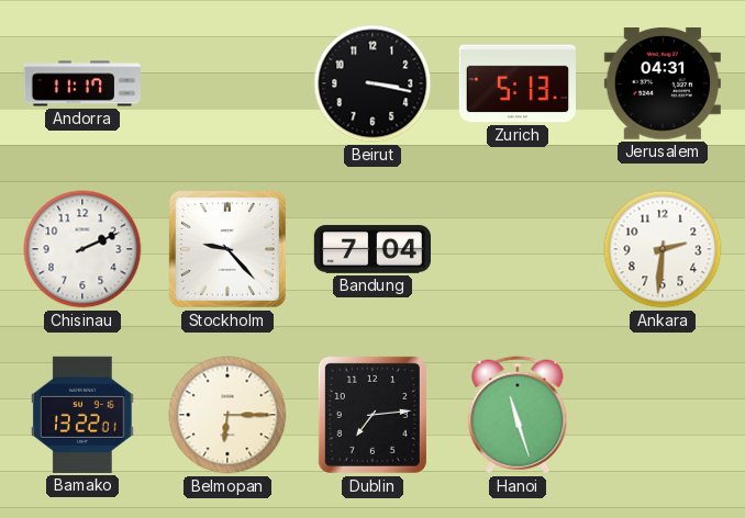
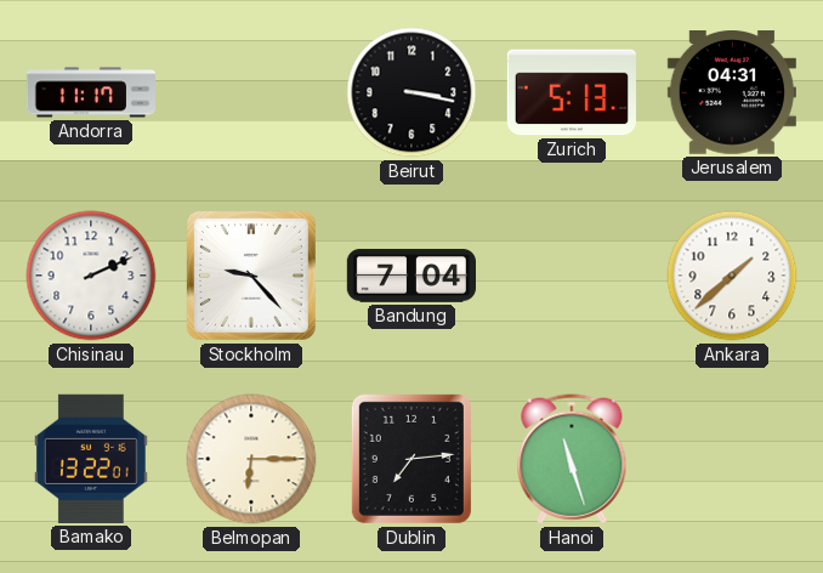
Ankara: 2:31 -> 1:38
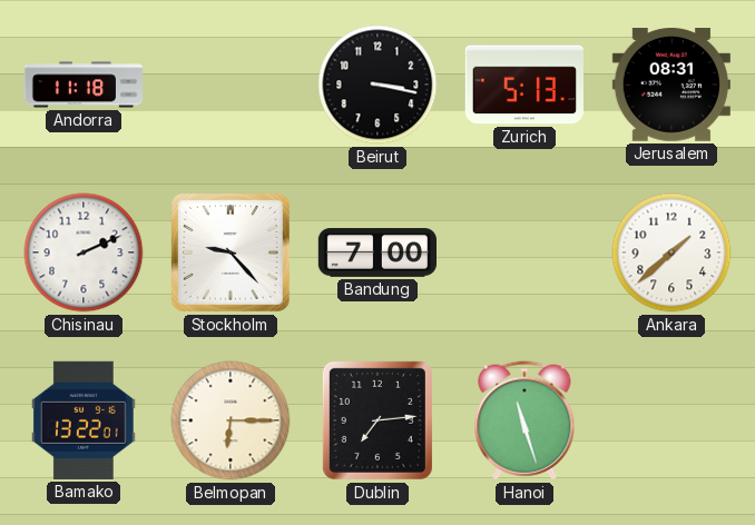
Andorra: 11:17 -> 11:18
Jerusalem: 04:31 -> 08:31
Bandung: 7:04 -> 7:00
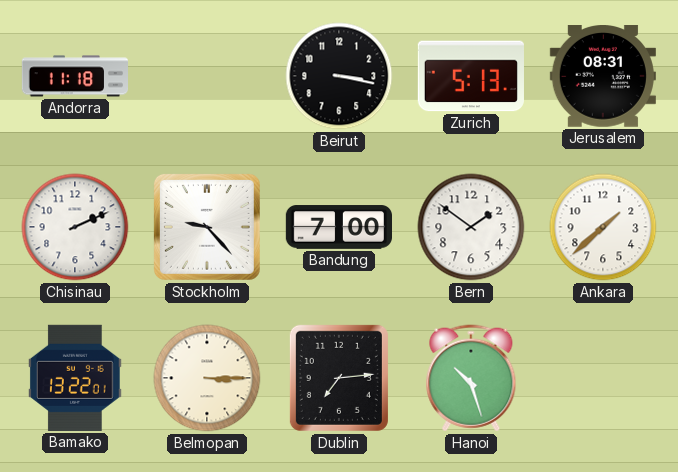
Bern: none -> 1:51
Belmopan: 6:15 -> 3:15
Hanoi: 11:27 -> 10:27
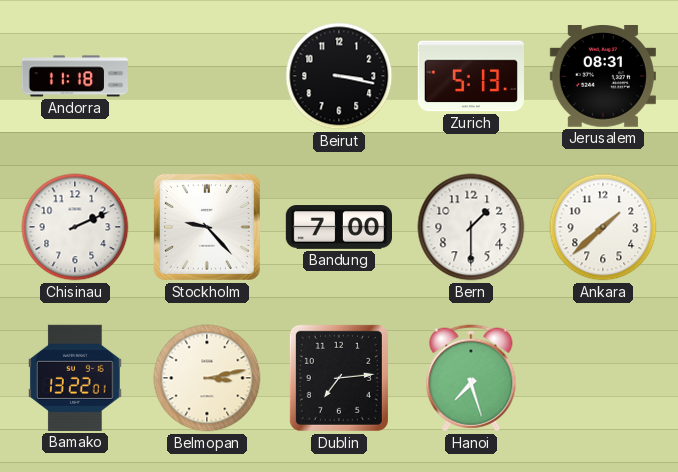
Bern: 1:51 -> 1:30
Belmopan: 3:15 -> 3:13
Hanoi: 10:27 -> 7:27
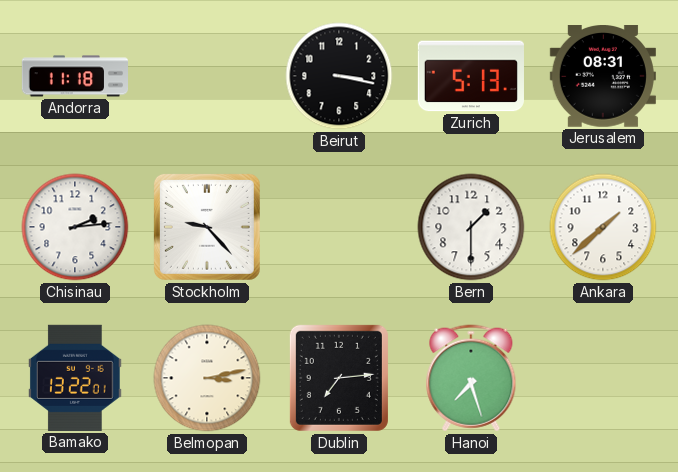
Chisinau: 2:11 -> 2:14
Bandung: 7:00 -> none
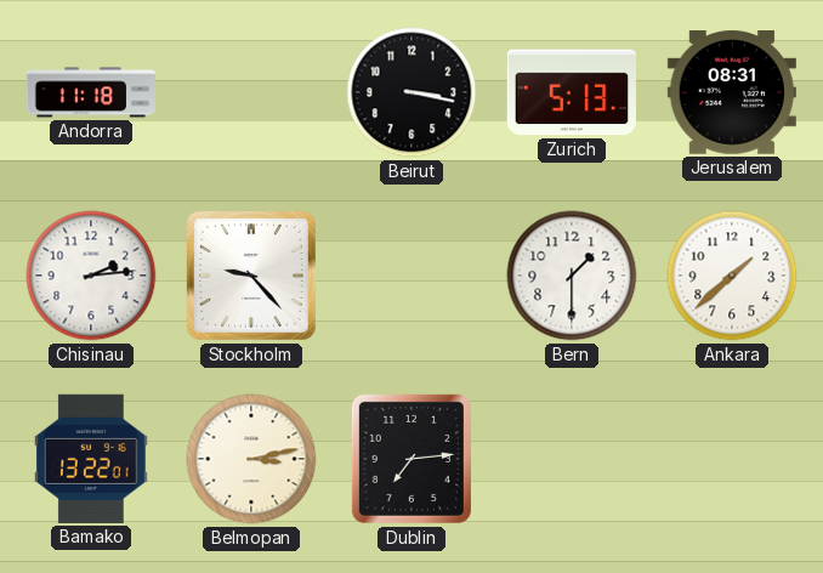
Hanoi: 7:27 -> none
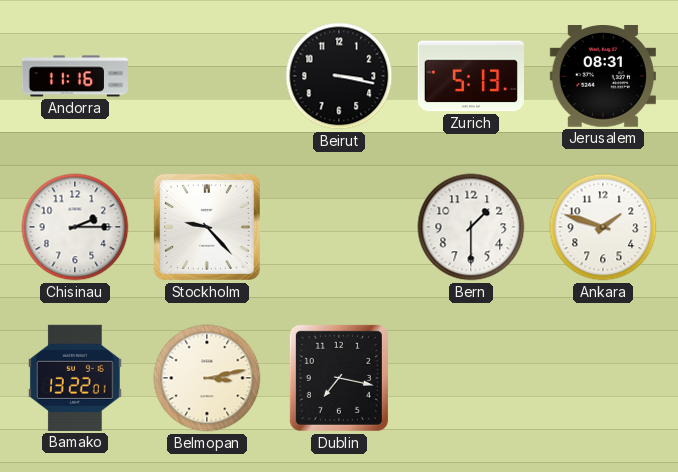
Andorra: 11:18 -> 11:16
Chisinau: 2:14 -> 2:15
Ankara: 1:38 -> 1:48
Dublin: 7:14 -> 7:17
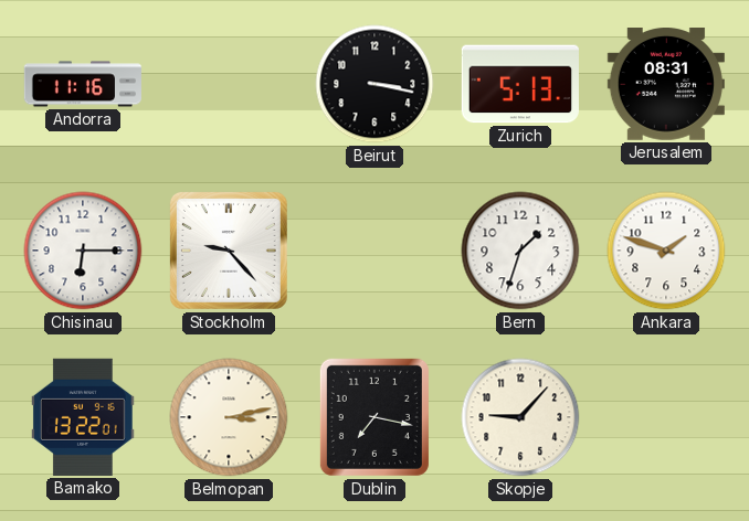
Chisinau: 2:15 -> 6:15
Bern: 1:30 -> 1:33
Skopje: none -> 9:07
